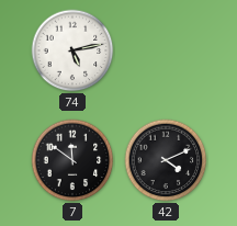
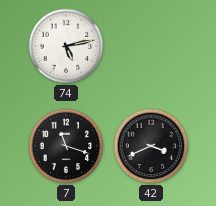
7: 11:51 -> 11:18
42: 4:11 -> 3:41
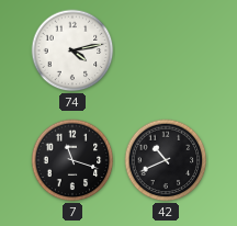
74: 5:13 -> 4:13
42: 3:41 -> 10:41
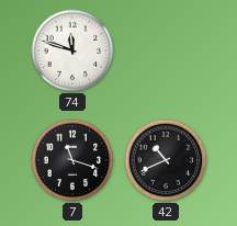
74: 4:13 -> 11:48
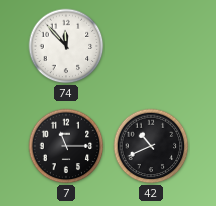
74: 11:48 -> 11:53
7: 11:18 -> 11:15
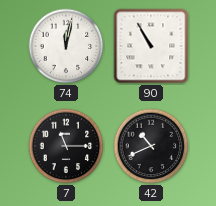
74: 11:53 -> 12:02
90: none -> 10:55
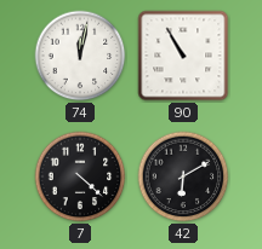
7: 11:15 -> 4:22
42: 10:41 -> 6:10
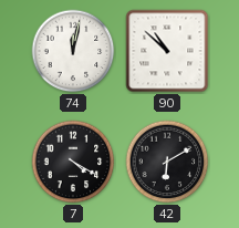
90: 10:55 -> 10:52
7: 4:22 -> 4:20
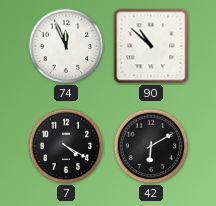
74: 12:02 -> 11:56
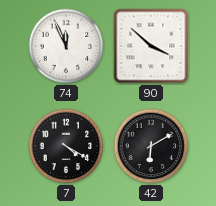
90: 10:52 -> 3:52
